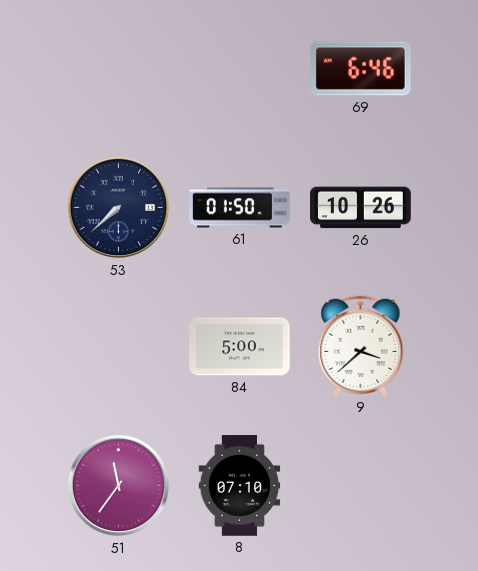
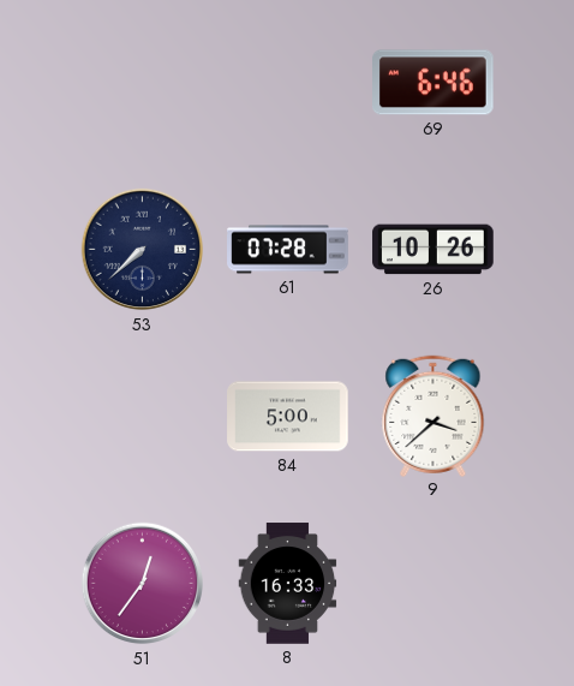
61: 01:50 -> 07:28
51: 11:36 -> 12:36
8: 07:10 -> 16:33
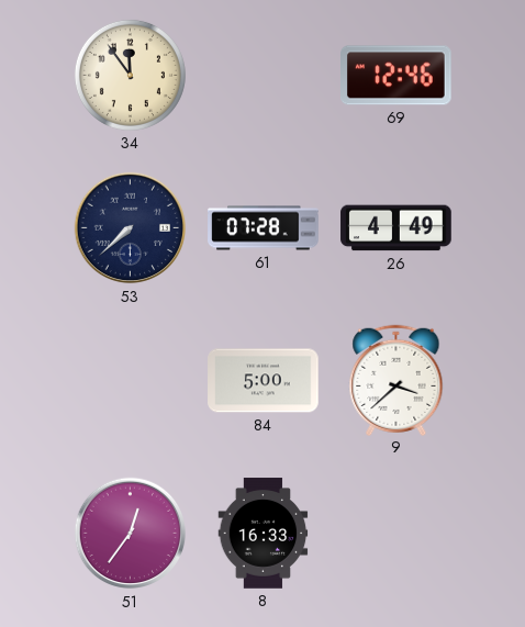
34: none -> 11:54
69: 6:46 -> 12:46
26: 10:26 -> 4:49
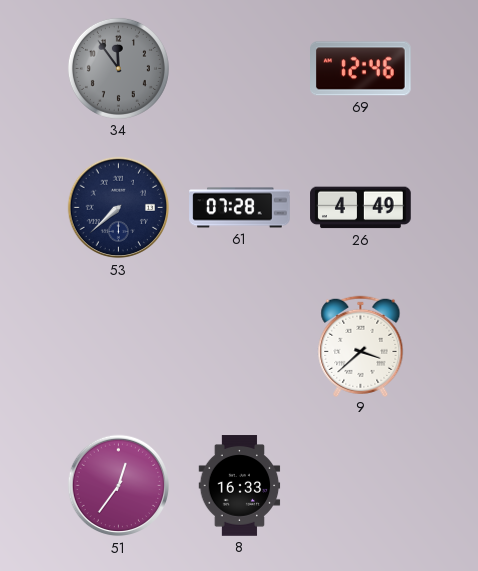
34 dial: cream -> grey
84: 5:00 -> none
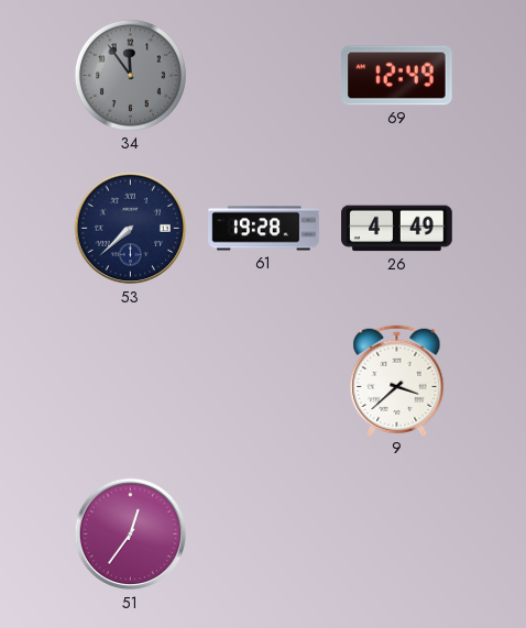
69: 12:46 -> 12:49
61: 07:28 -> 19:28
8: 16:33 -> none
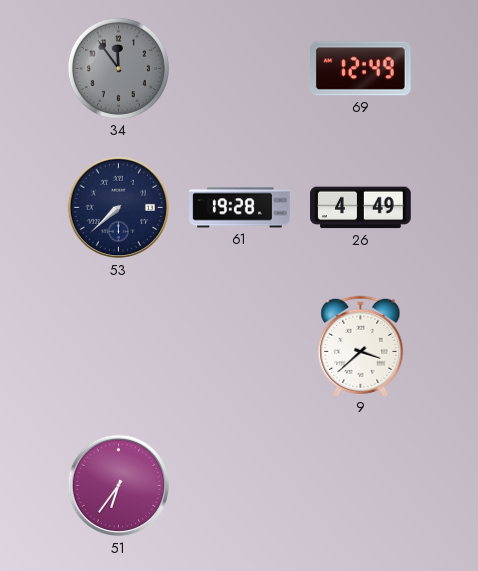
51: 12:36 -> 6:36
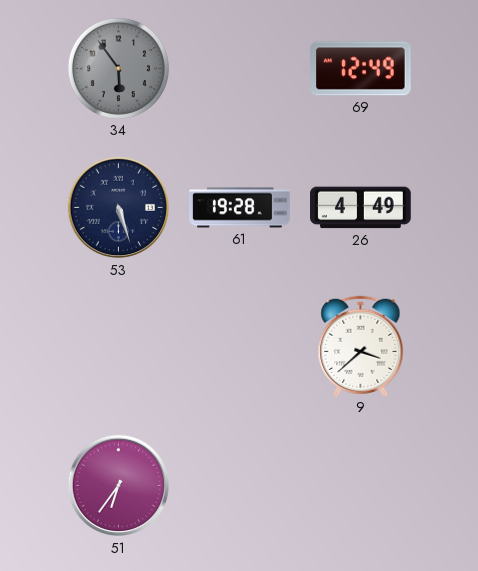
34: 11:54 -> 5:54
53: 7:38 -> 5:27
